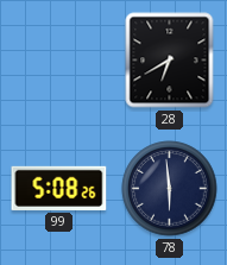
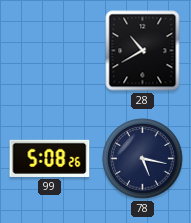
28: 6:40 -> 10:40
78: 5:59 -> 5:17
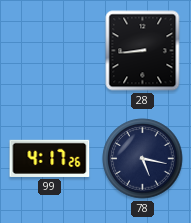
28: 10:40 -> 8:44
99: 5:08 -> 4:17
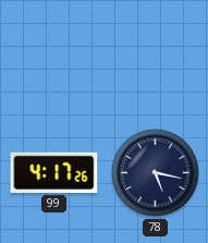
28: 8:44 -> none
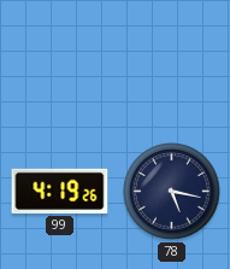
99: 4:17 -> 4:19
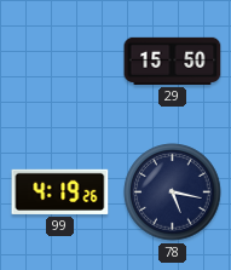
29: none -> 15:50
